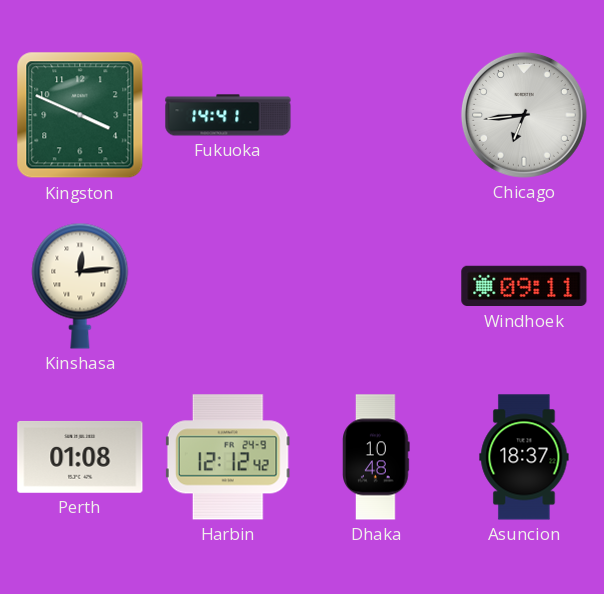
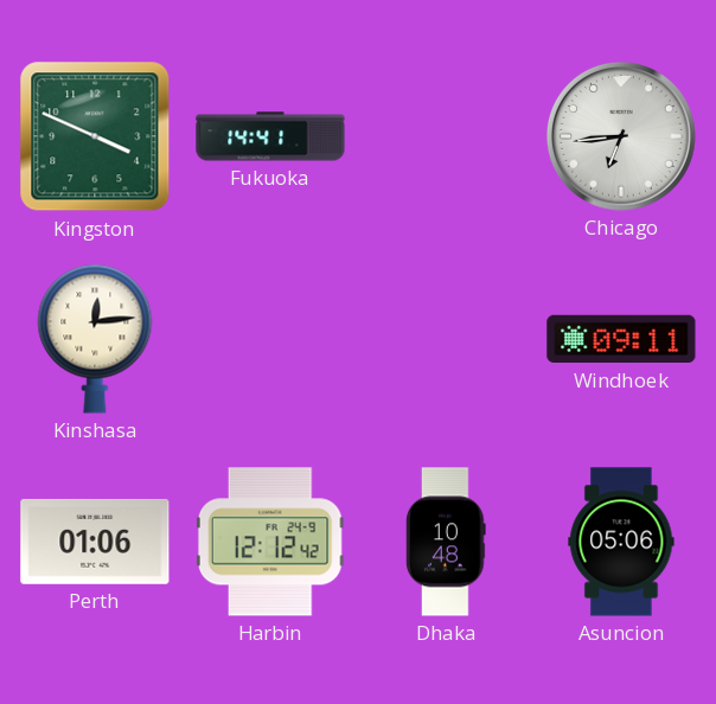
Perth: 01:08 -> 01:06
Asuncion: 18:37 -> 05:06
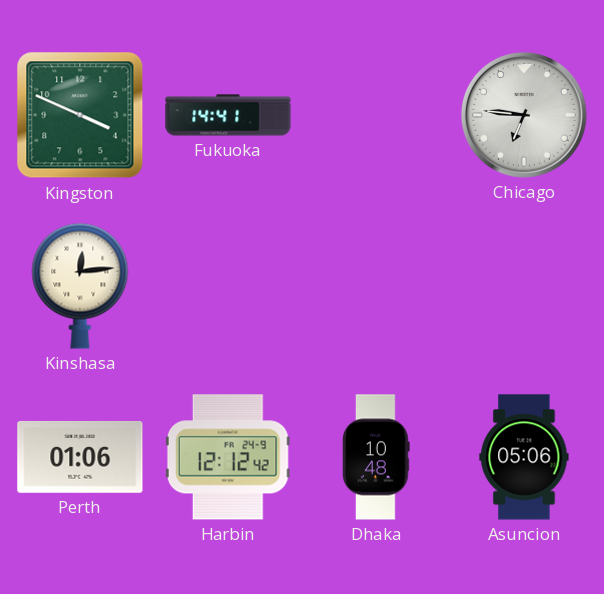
Chicago: 6:44 -> 6:46
Windhoek: 09:11 -> none
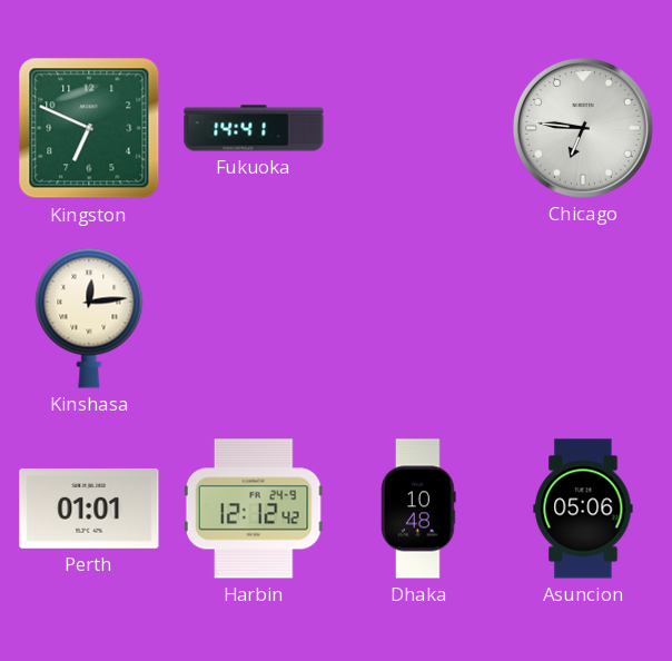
Kingston: 3:49 -> 6:49
Perth: 01:06 -> 01:01
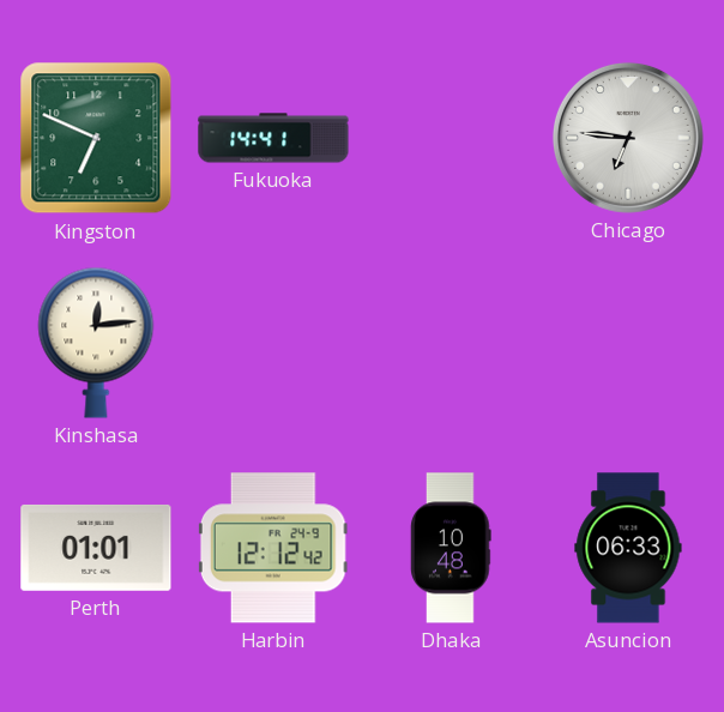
Asuncion: 05:06 -> 06:33
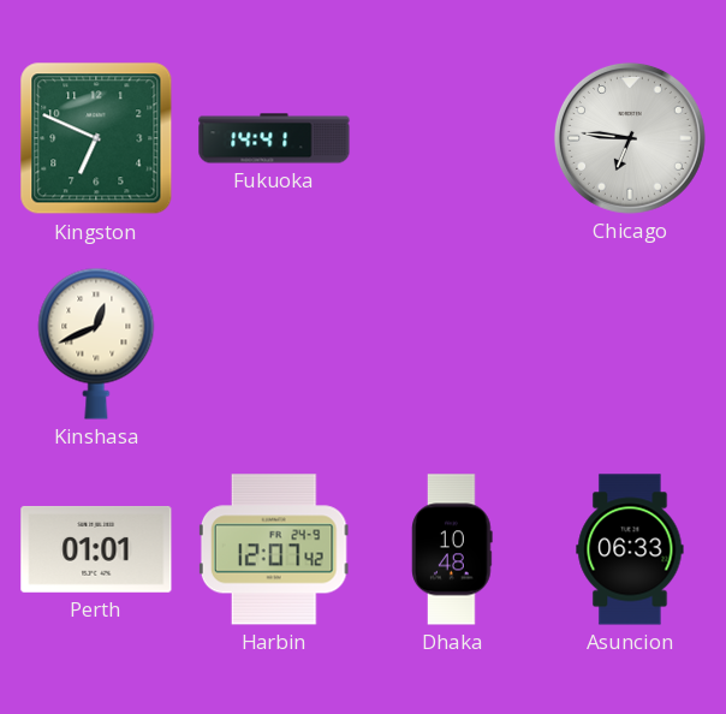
Kinshasa: 12:14 -> 12:41
Harbin: 12:12 -> 12:07
